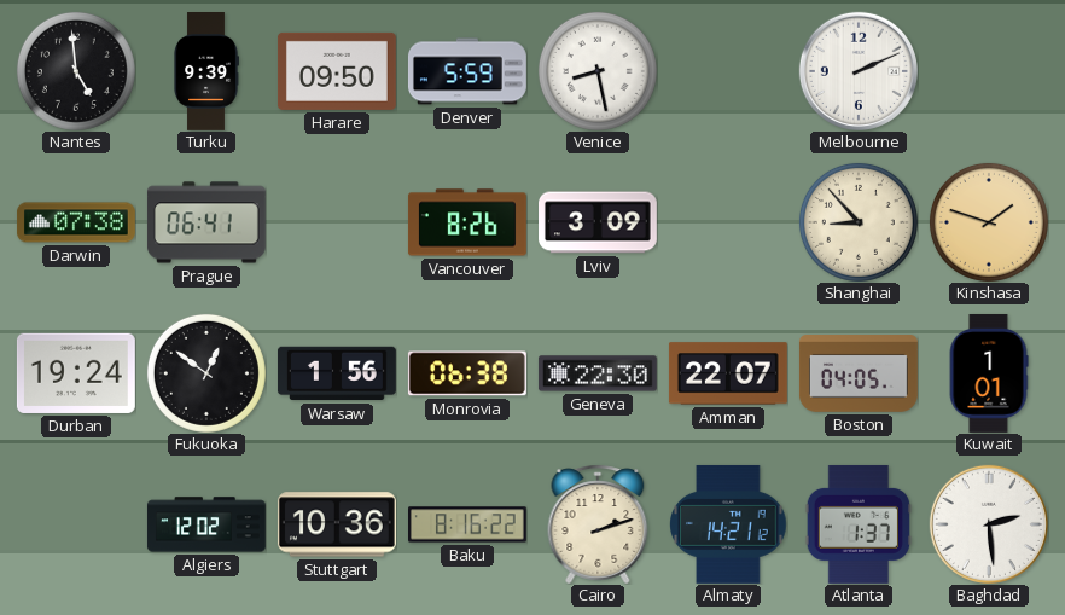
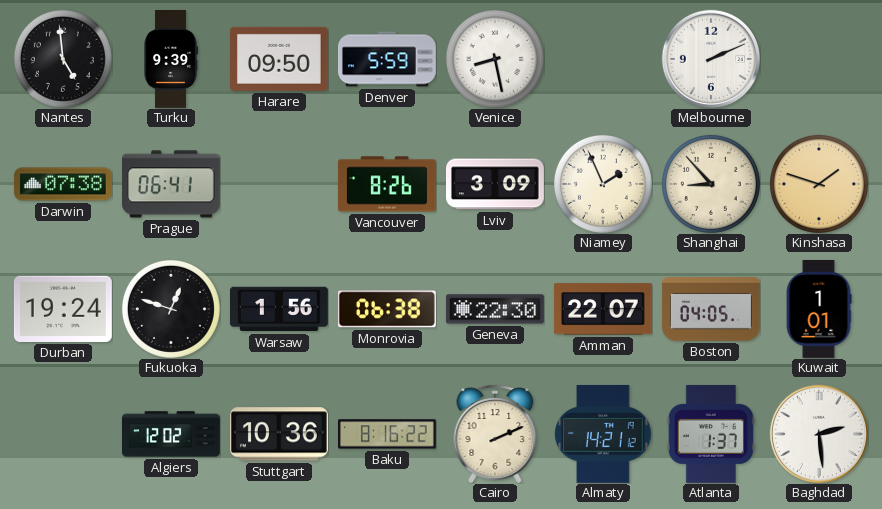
Niamey: none -> 1:56
Fukuoka: 12:51 -> 12:48
Cairo: 2:12 -> 2:11
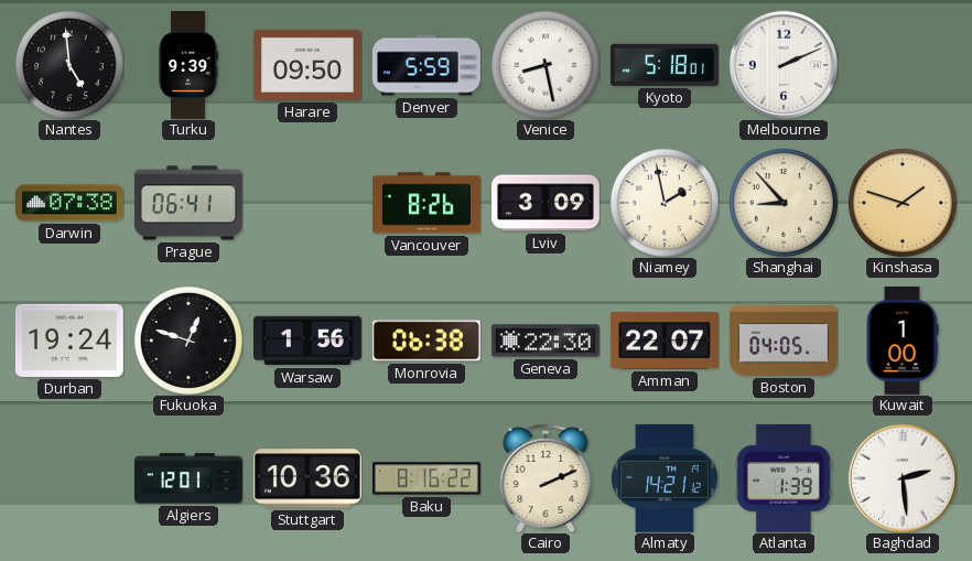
Kyoto: none -> 5:18
Niamey: 1:56 -> 1:58
Kuwait: 1:01 -> 1:00
Algiers: 12:02 -> 12:01
Atlanta: 1:37 -> 1:39
